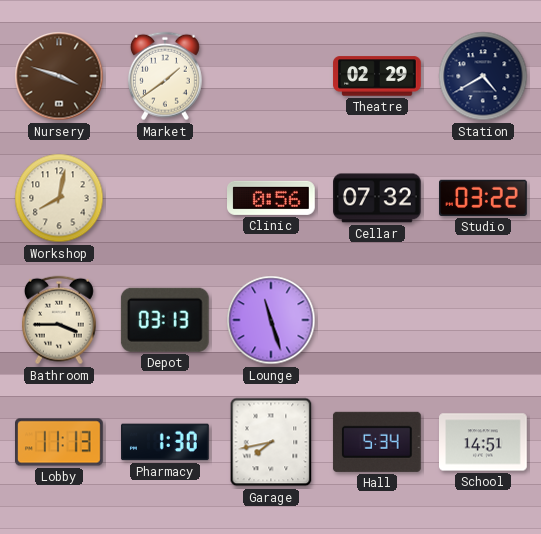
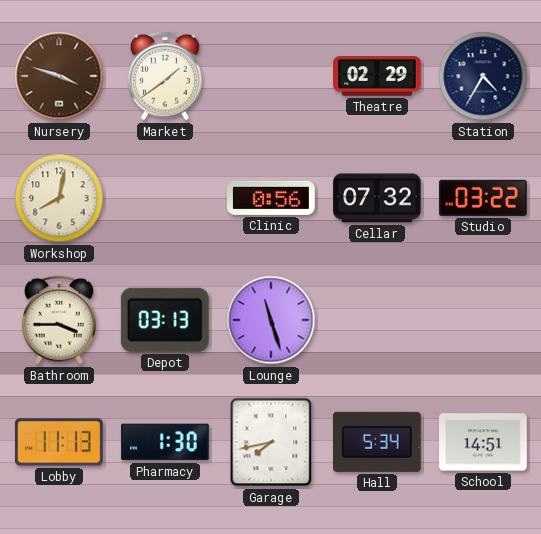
Station: 4:40 -> 4:35
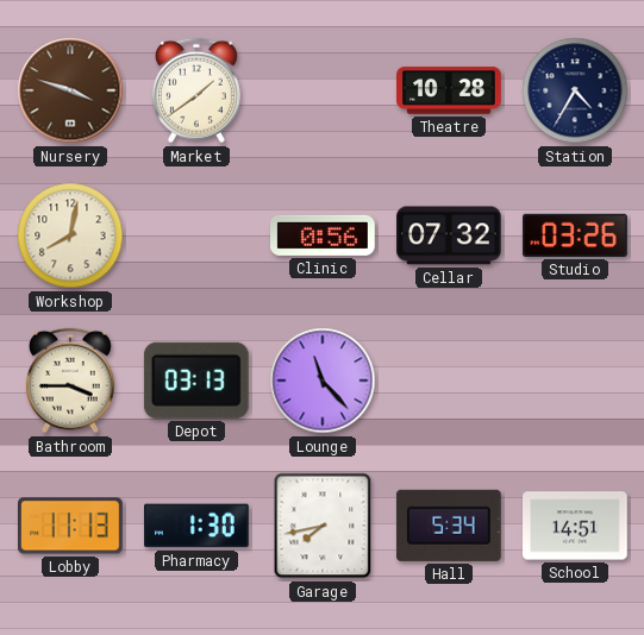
Theatre: 02:29 -> 10:28
Studio: 03:22 -> 03:26
Lounge: 11:27 -> 11:23
